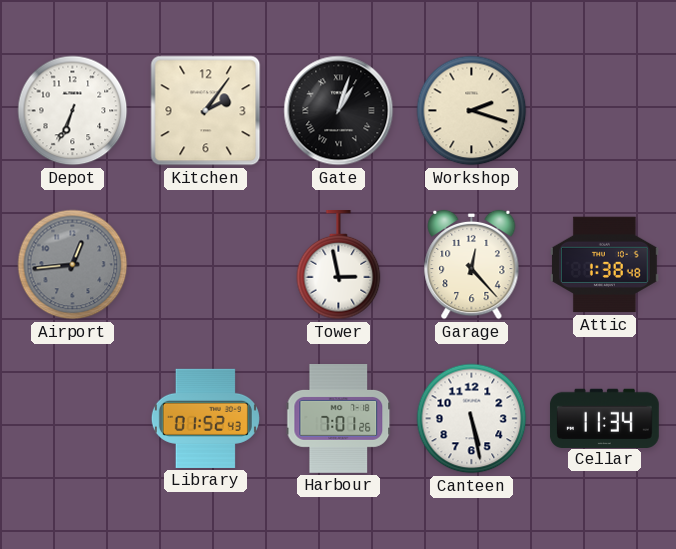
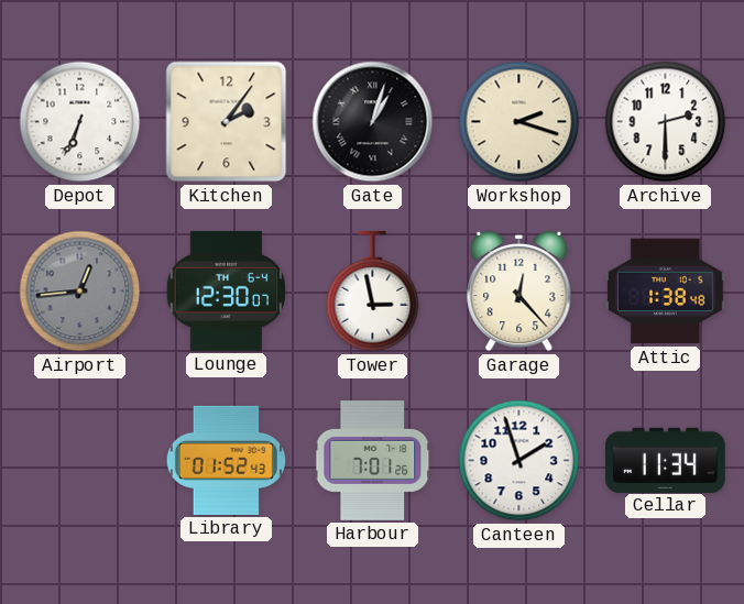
Archive: none -> 2:30
Lounge: none -> 12:30
Canteen: 5:28 -> 1:57
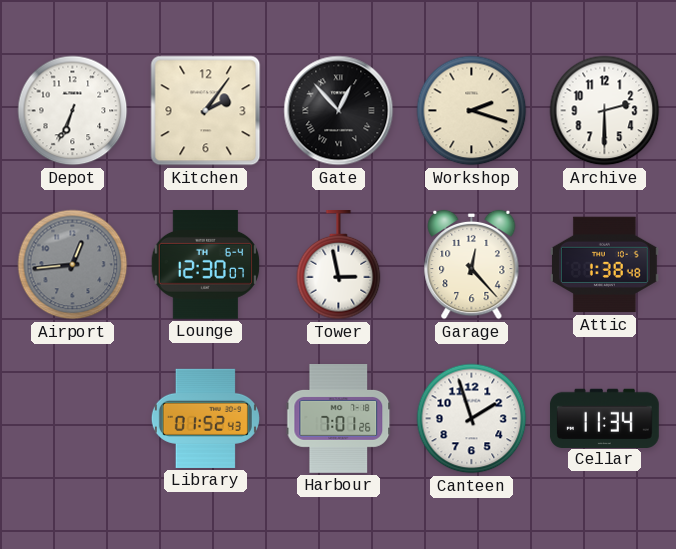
Gate: 1:03 -> 12:53
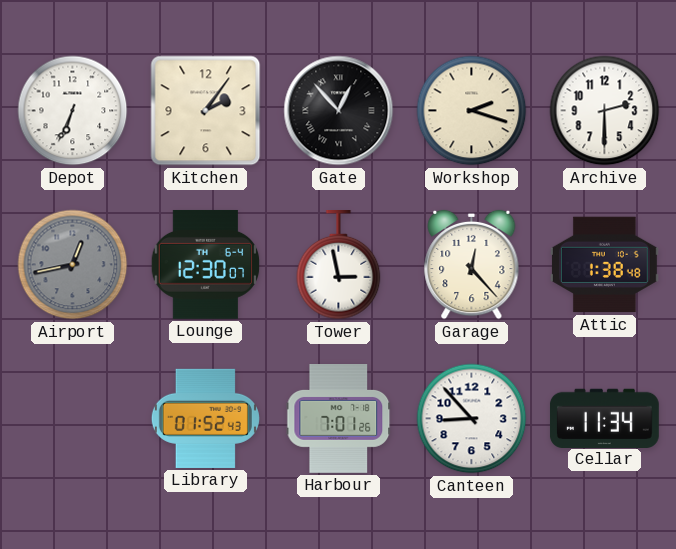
Airport: 12:44 -> 12:43
Canteen: 1:57 -> 8:53
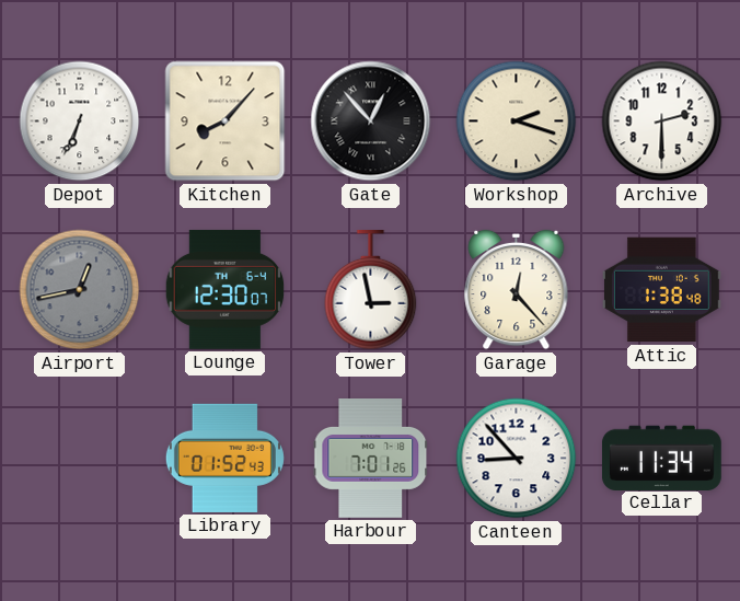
Kitchen: 2:06 -> 8:07
